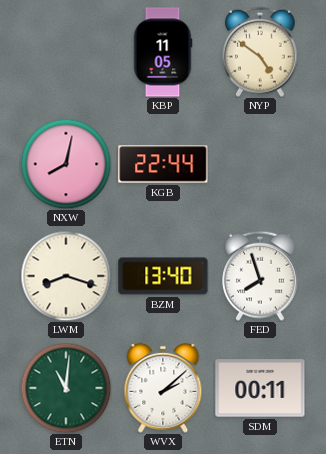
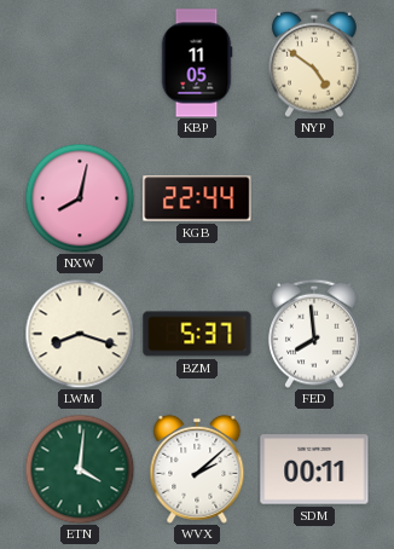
BZM: 13:40 -> 5:37
FED: 7:57 -> 7:59
ETN: 11:01 -> 4:01
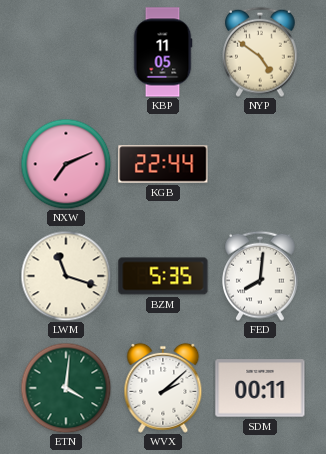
NXW: 8:02 -> 7:11
LWM: 8:18 -> 11:18
BZM: 5:37 -> 5:35
FED: 7:59 -> 8:01
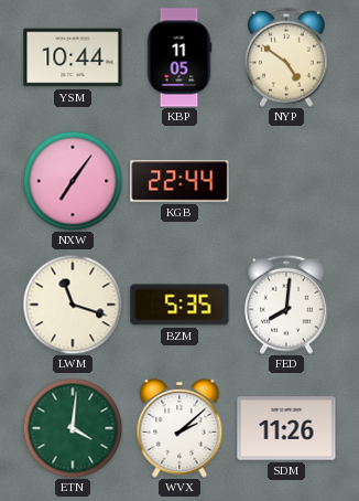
YSM: none -> 10:44
NXW: 7:11 -> 7:06
SDM: 00:11 -> 11:26
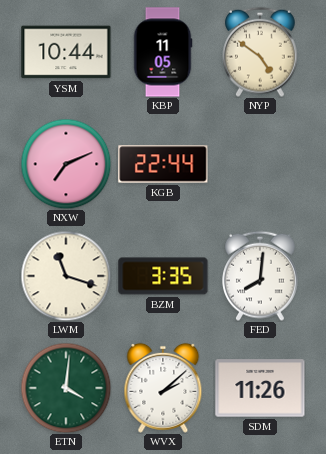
NXW: 7:06 -> 7:11
BZM: 5:35 -> 3:35
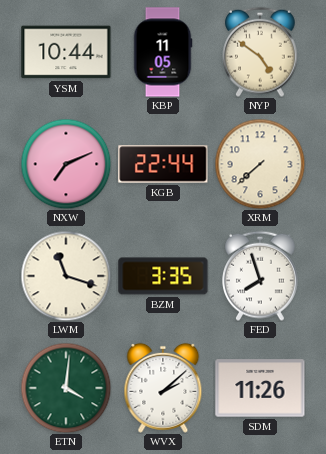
XRM: none -> 7:38
FED: 8:01 -> 7:57
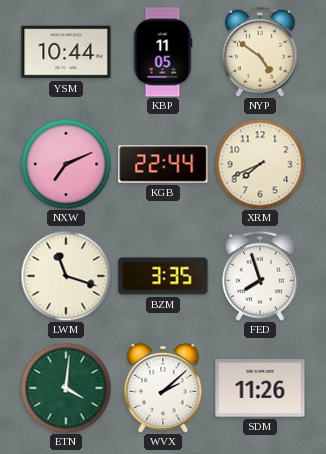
XRM: 7:38 -> 7:41
